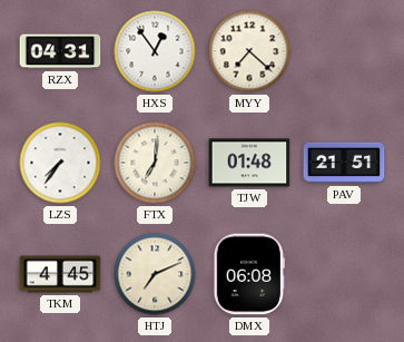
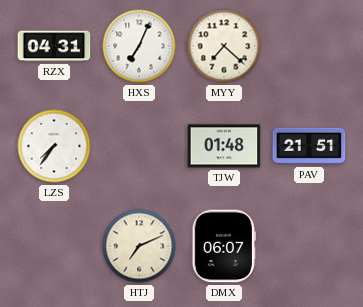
HXS: 12:54 -> 7:04
FTX: 7:01 -> none
TKM: 4:45 -> none
DMX: 06:08 -> 06:07
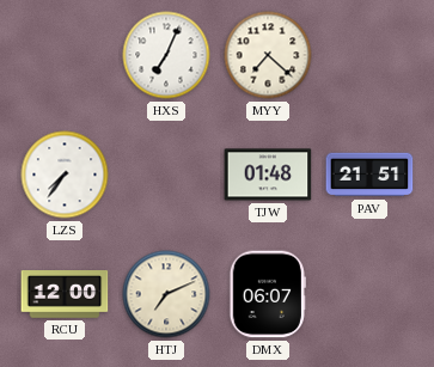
RZX: 04:31 -> none
RCU: none -> 12:00
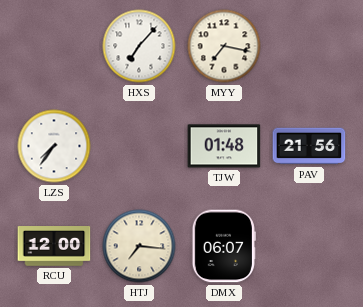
HXS: 7:04 -> 7:07
MYY: 7:22 -> 7:17
PAV: 21:51 -> 21:56
HTJ: 7:11 -> 7:16
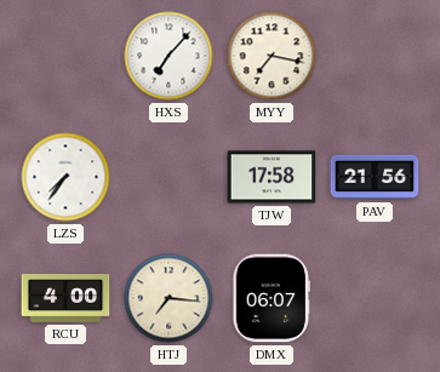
TJW: 01:48 -> 17:58
RCU: 12:00 -> 4:00
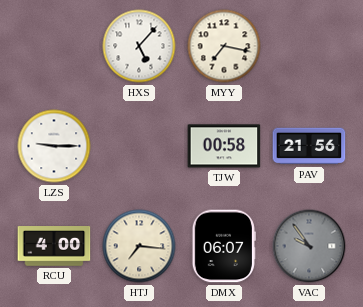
HXS: 7:07 -> 5:07
LZS: 7:36 -> 9:15
TJW: 17:58 -> 00:58
VAC: none -> 9:54
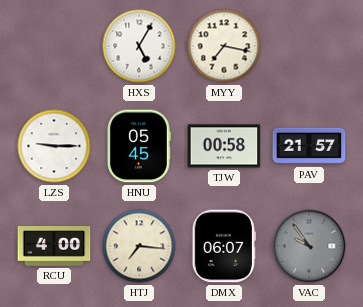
HXS: 5:07 -> 5:05
HNU: none -> 05:45
PAV: 21:56 -> 21:57
